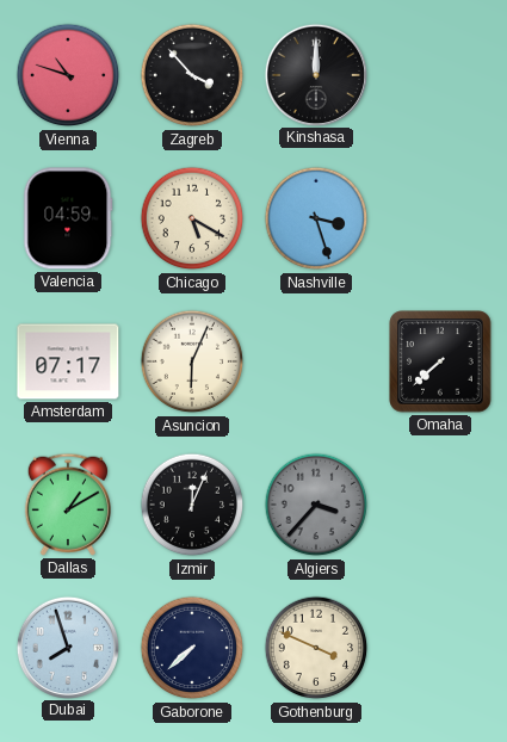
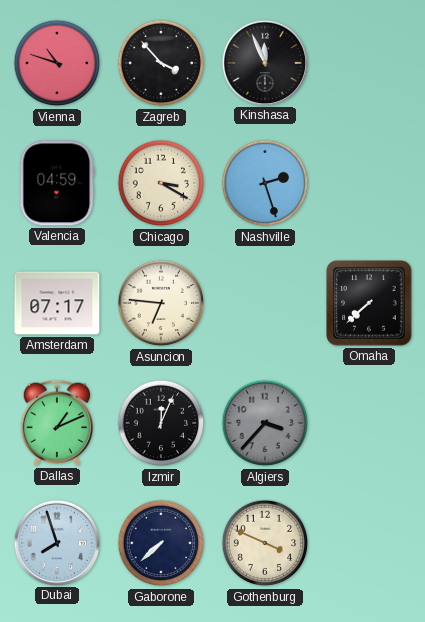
Kinshasa: 12:00 -> 11:56
Chicago: 5:20 -> 3:20
Nashville: 3:27 -> 2:27
Asuncion: 6:04 -> 6:46
Dallas: 1:10 -> 1:11
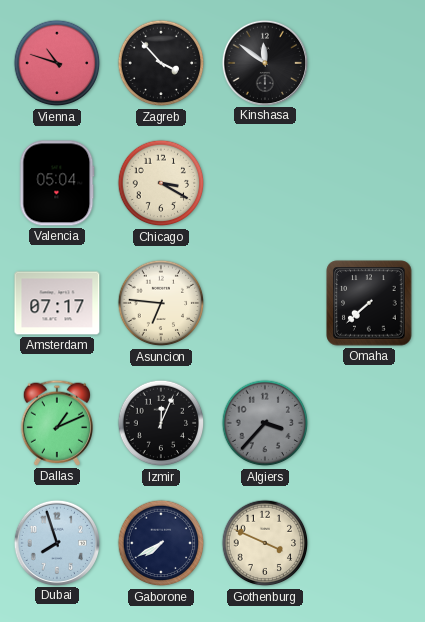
Kinshasa: 11:56 -> 11:51
Valencia: 04:59 -> 05:04
Nashville: 2:27 -> none
Gaborone: 7:38 -> 7:40
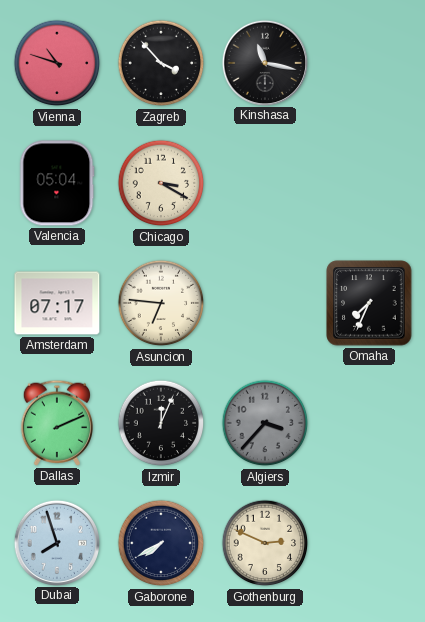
Kinshasa: 11:51 -> 11:17
Omaha: 7:38 -> 7:34
Dallas: 1:11 -> 2:11
Gothenburg: 3:49 -> 2:49
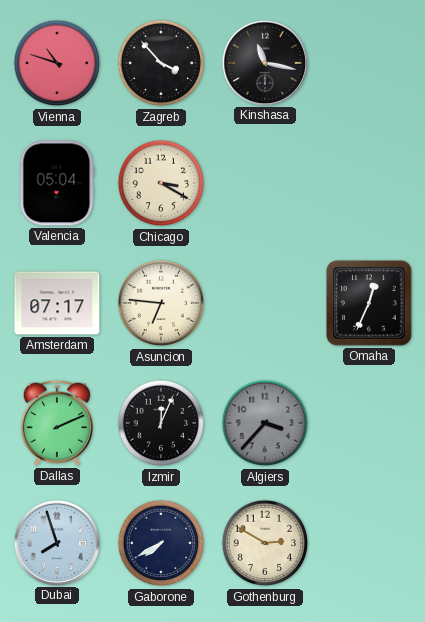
Omaha: 7:34 -> 12:34
Gothenburg: 2:49 -> 2:50
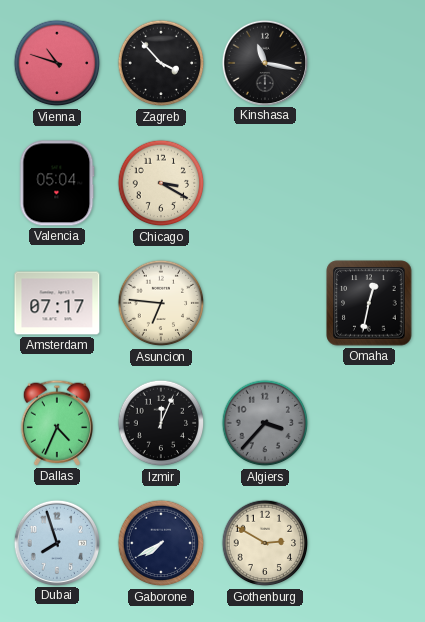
Omaha: 12:34 -> 12:32
Dallas: 2:11 -> 4:34
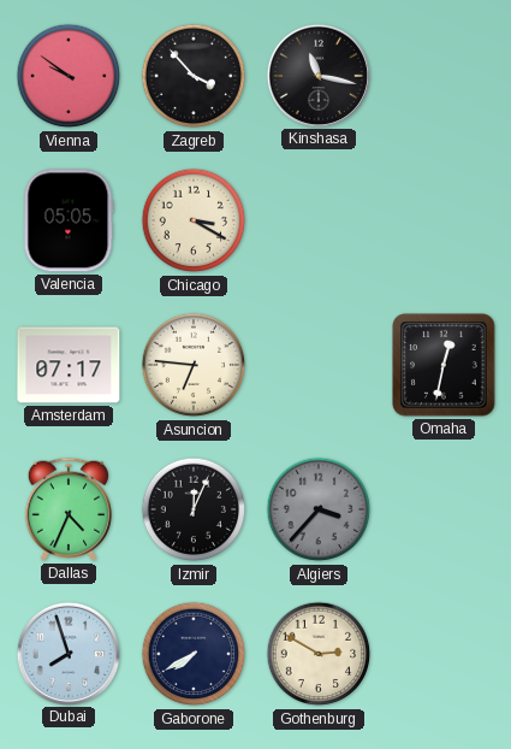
Vienna: 10:48 -> 9:51
Valencia: 05:04 -> 05:05
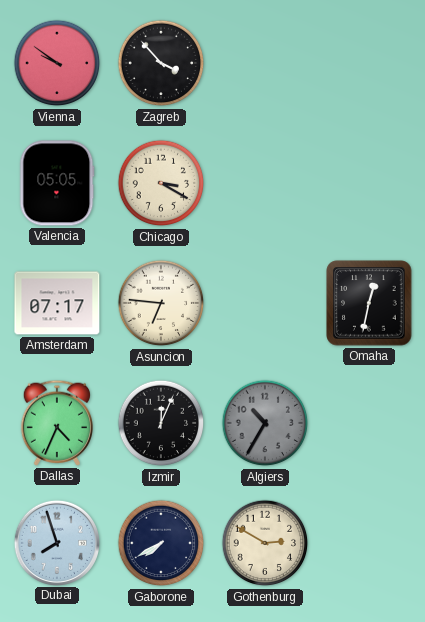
Kinshasa: 11:17 -> none
Algiers: 3:37 -> 10:35
